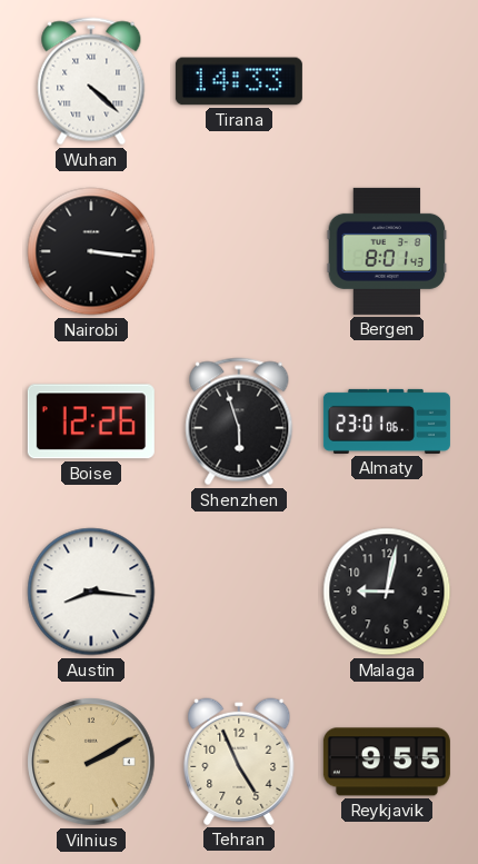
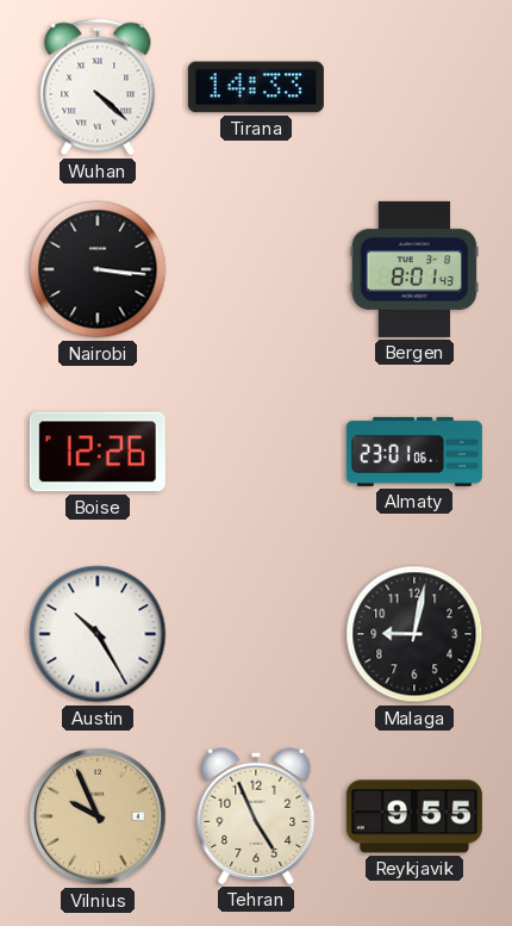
Shenzhen: 5:57 -> none
Austin: 8:16 -> 10:25
Vilnius: 2:10 -> 9:56
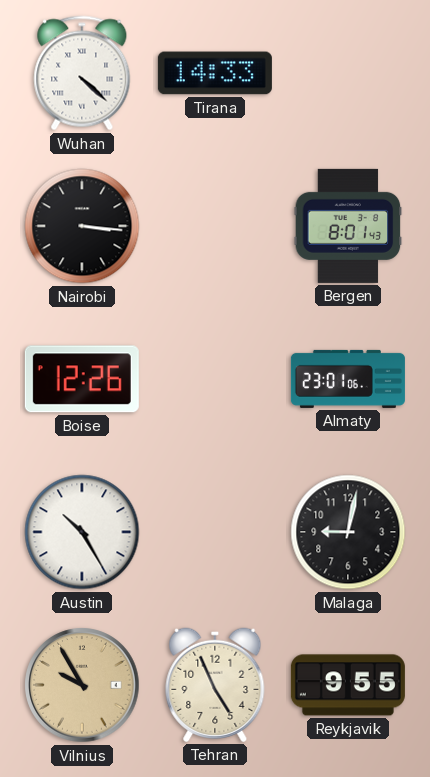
Vilnius: 9:56 -> 9:55
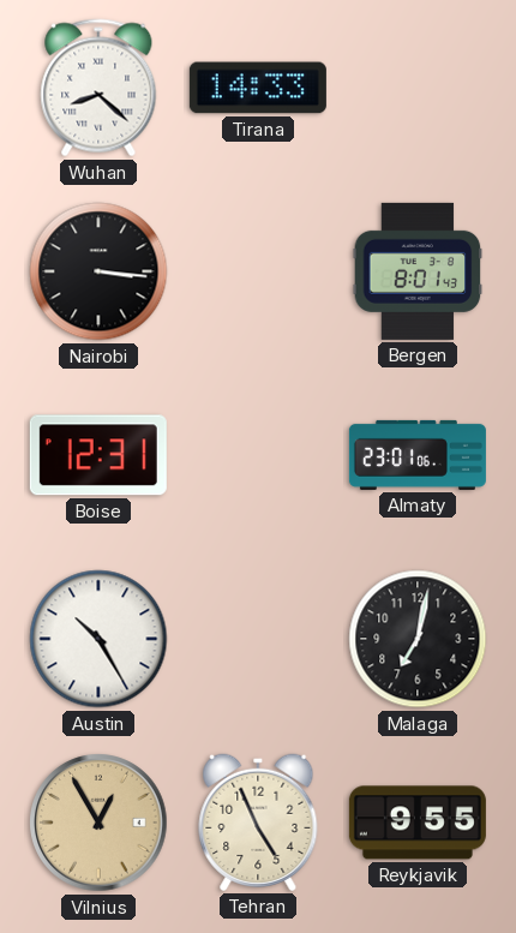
Wuhan: 4:22 -> 8:22
Boise: 12:26 -> 12:31
Malaga: 9:02 -> 7:02
Vilnius: 9:55 -> 12:55
